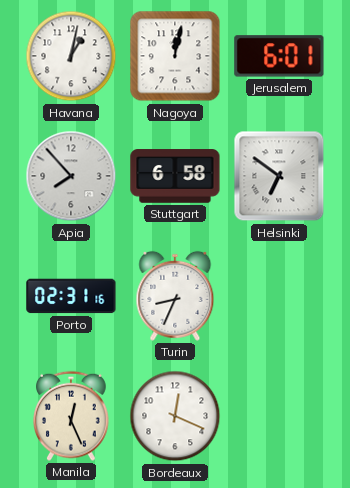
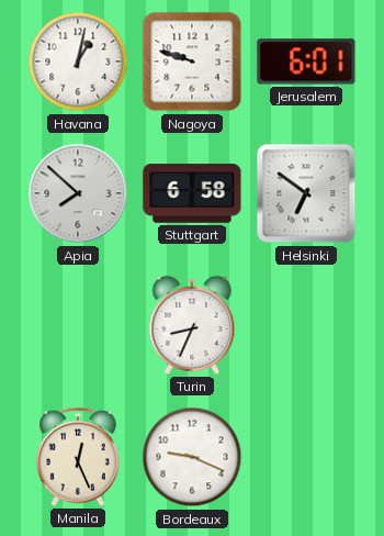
Nagoya: 12:02 -> 9:48
Apia: 7:53 -> 7:52
Porto: 02:31 -> none
Bordeaux: 12:19 -> 9:19
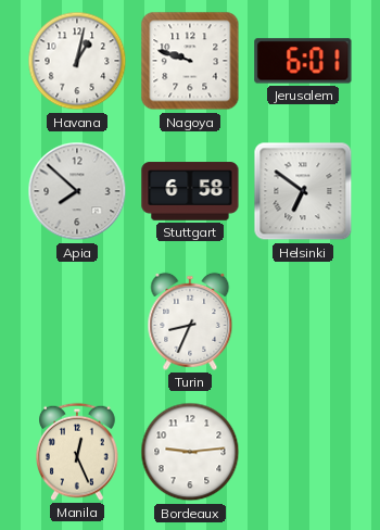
Bordeaux: 9:19 -> 9:14
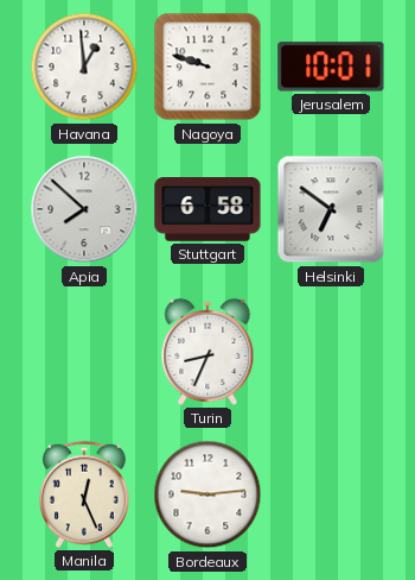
Havana: 1:02 -> 12:59
Jerusalem: 6:01 -> 10:01
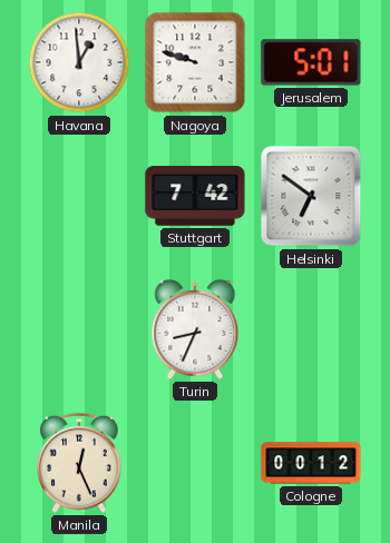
Jerusalem: 10:01 -> 5:01
Apia: 7:52 -> none
Stuttgart: 6:58 -> 7:42
Bordeaux: 9:14 -> none
Cologne: none -> 00:12
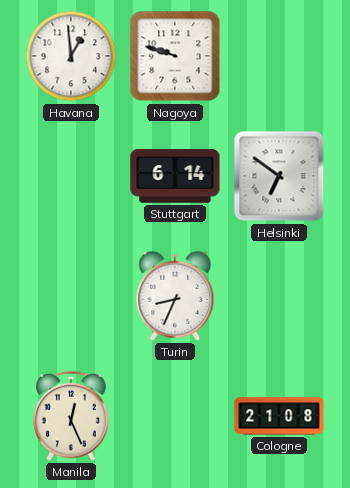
Jerusalem: 5:01 -> none
Stuttgart: 7:42 -> 6:14
Cologne: 00:12 -> 21:08
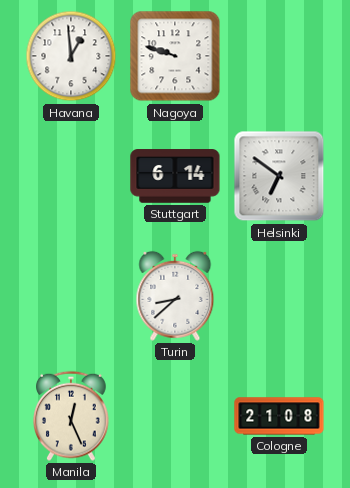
Turin: 8:34 -> 8:38
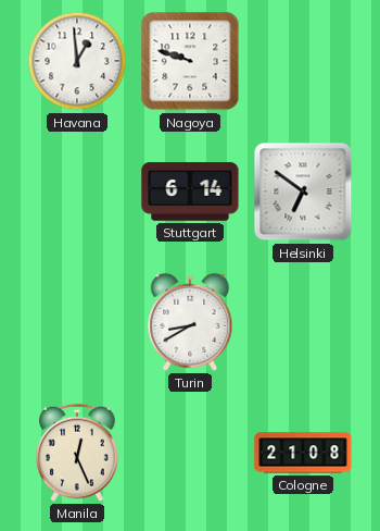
Turin: 8:38 -> 8:40
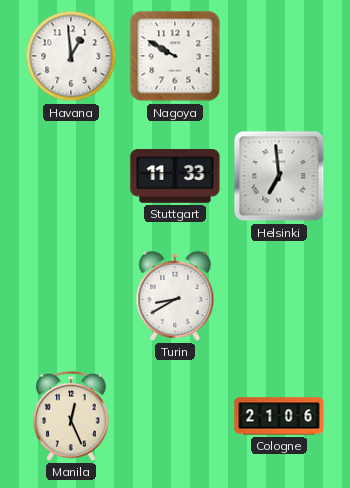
Nagoya: 9:48 -> 9:50
Stuttgart: 6:14 -> 11:33
Helsinki: 6:51 -> 6:59
Cologne: 21:08 -> 21:06
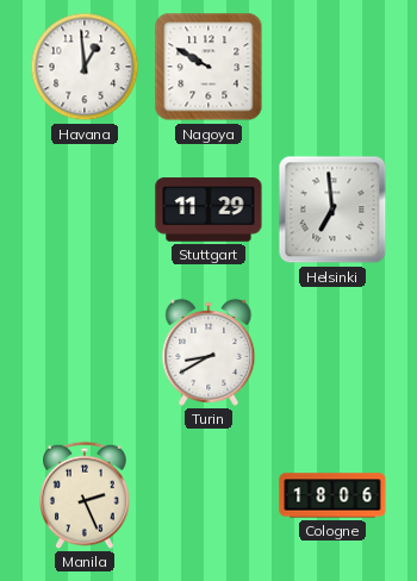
Stuttgart: 11:33 -> 11:29
Manila: 12:26 -> 2:26
Cologne: 21:06 -> 18:06
